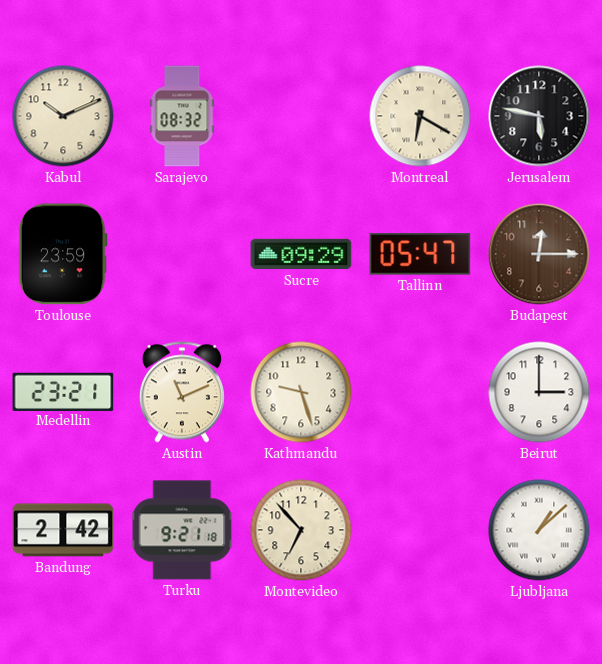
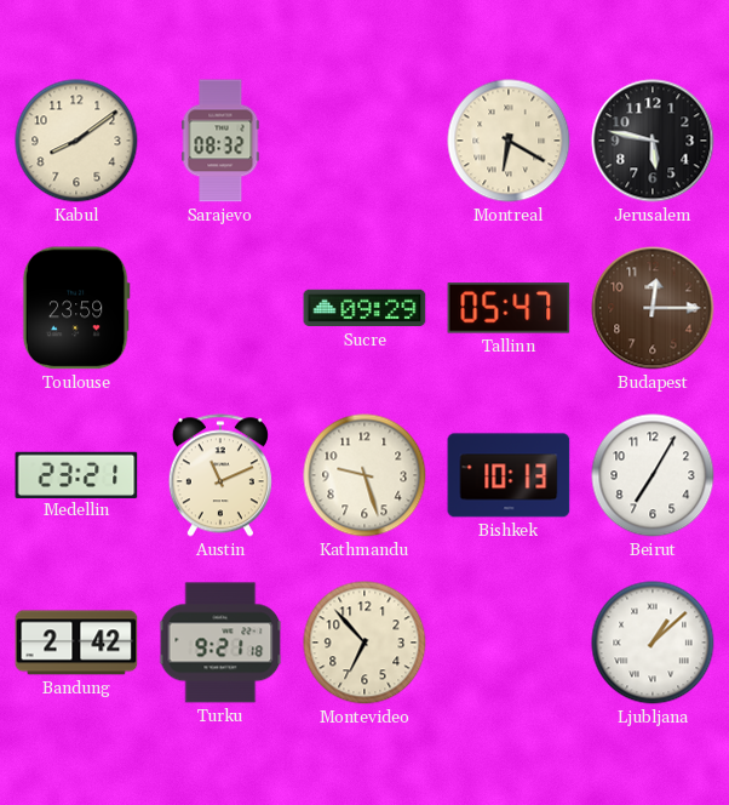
Kabul: 10:11 -> 8:09
Bishkek: none -> 10:13
Beirut: 3:00 -> 7:05
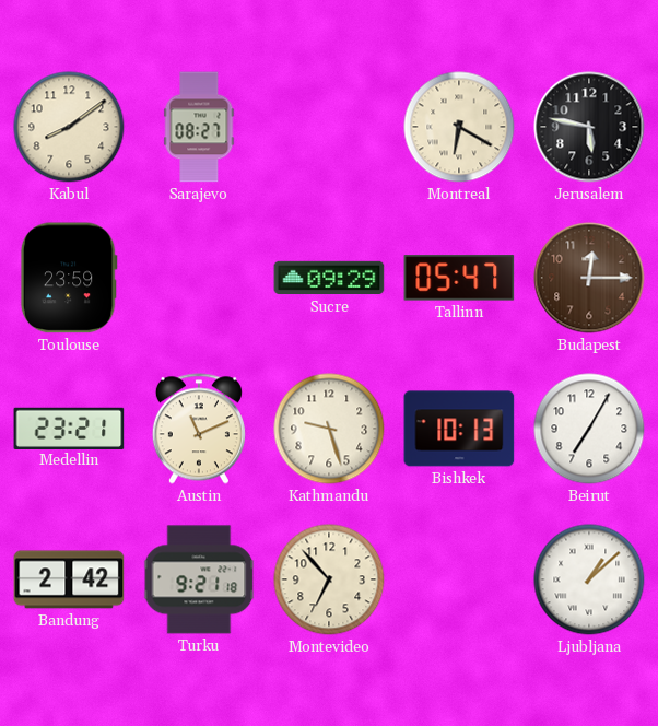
Sarajevo: 08:32 -> 08:27
